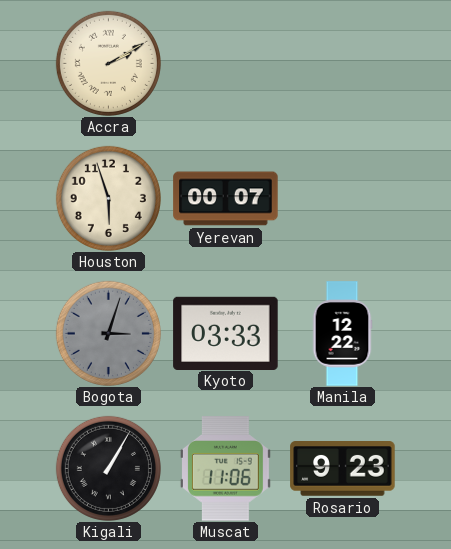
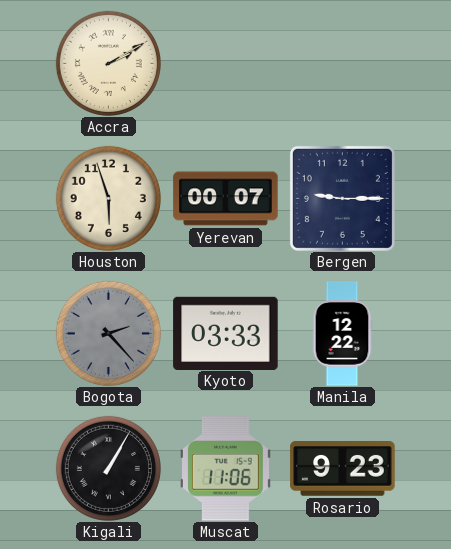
Bergen: none -> 9:15
Bogota: 3:03 -> 2:23
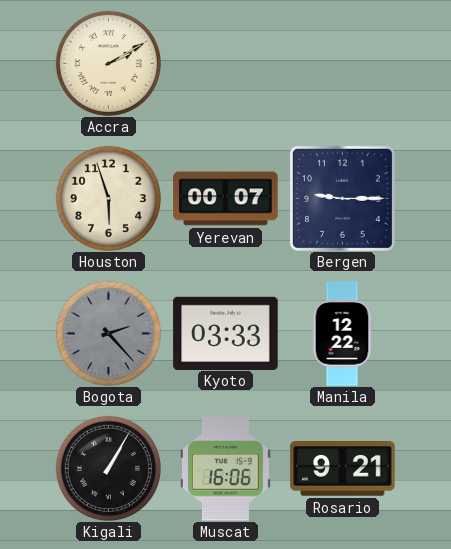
Muscat: 11:06 -> 16:06
Rosario: 9:23 -> 9:21
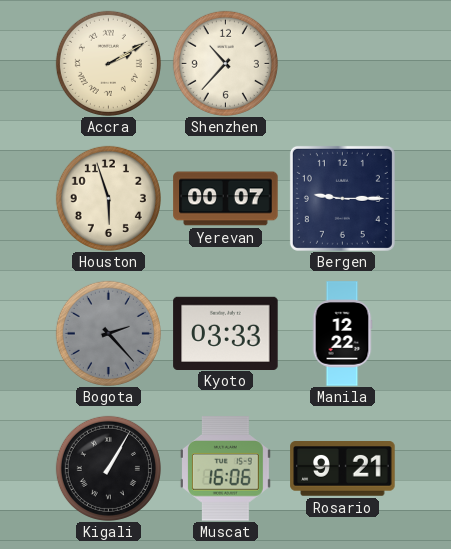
Shenzhen: none -> 10:37
